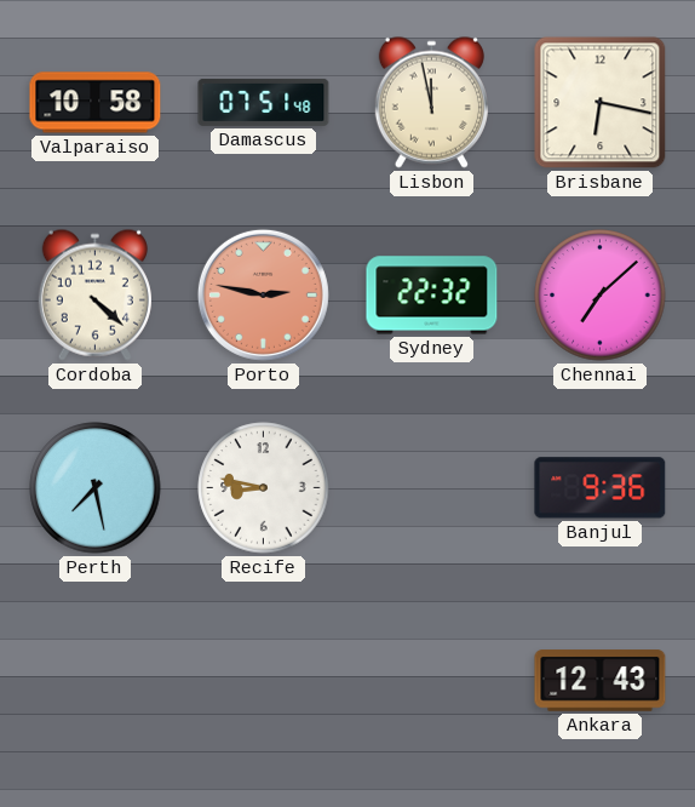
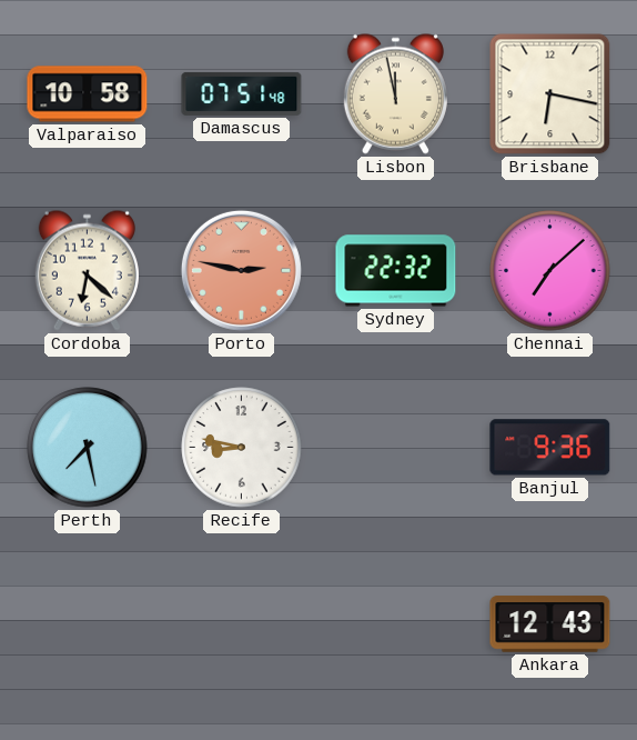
Cordoba: 4:22 -> 6:22
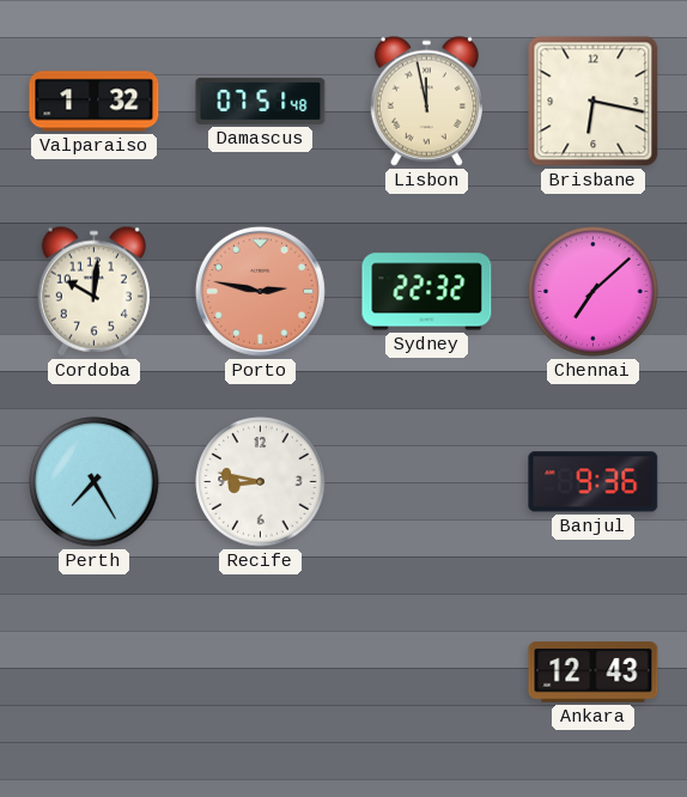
Valparaiso: 10:58 -> 1:32
Cordoba: 6:22 -> 10:01
Perth: 7:28 -> 7:25
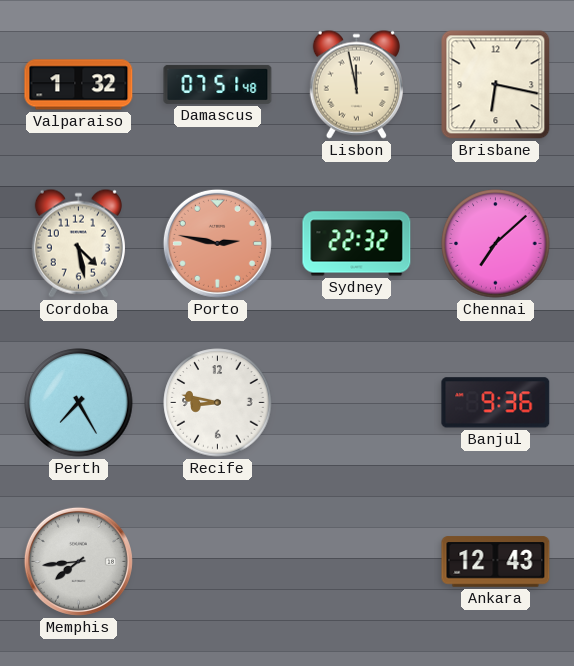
Cordoba: 10:01 -> 4:28
Memphis: none -> 7:44
